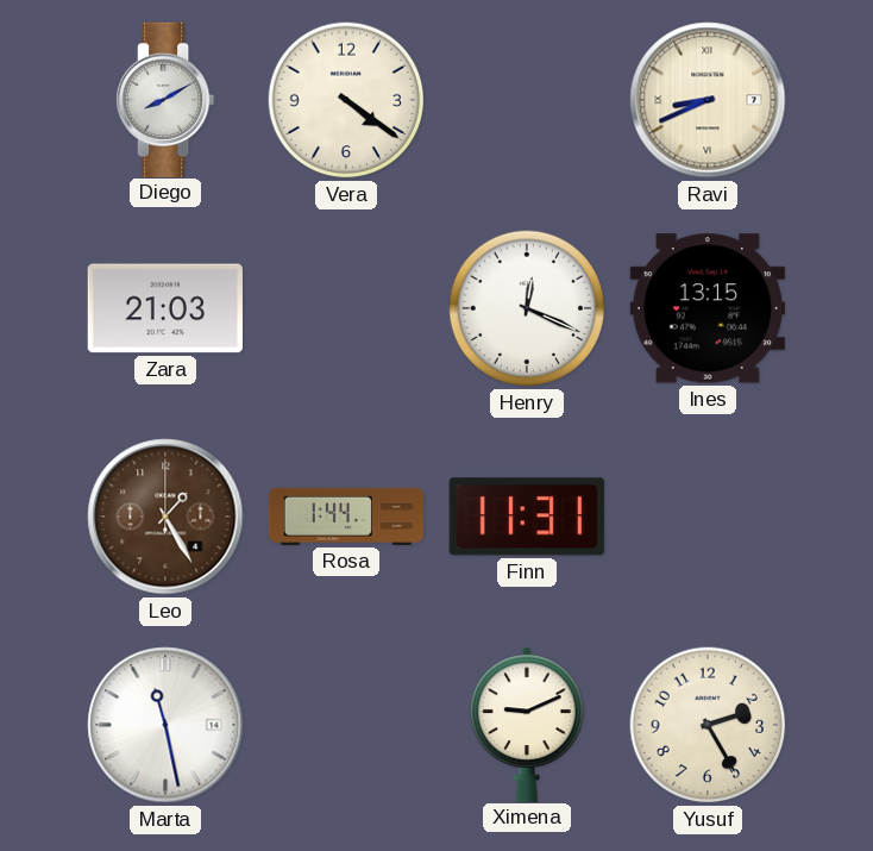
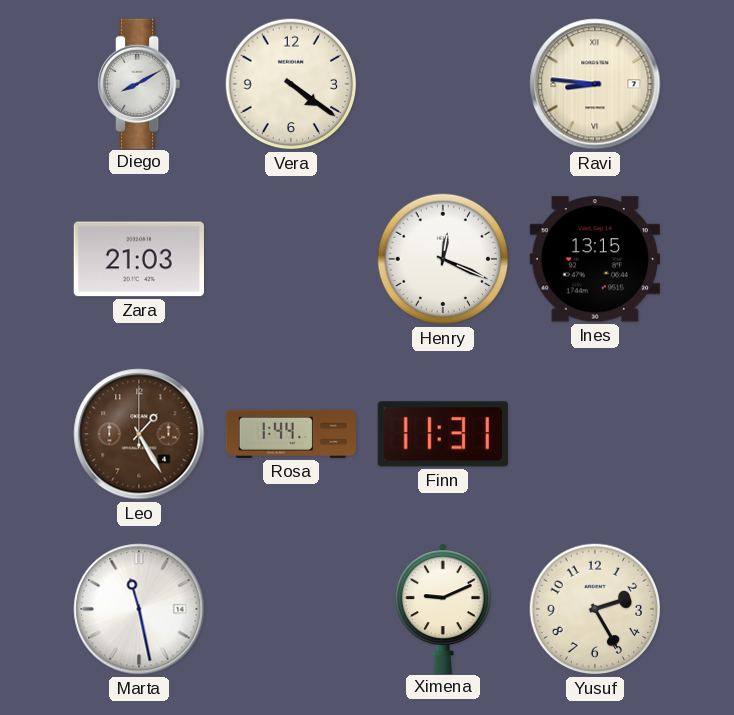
Ravi: 8:41 -> 8:46
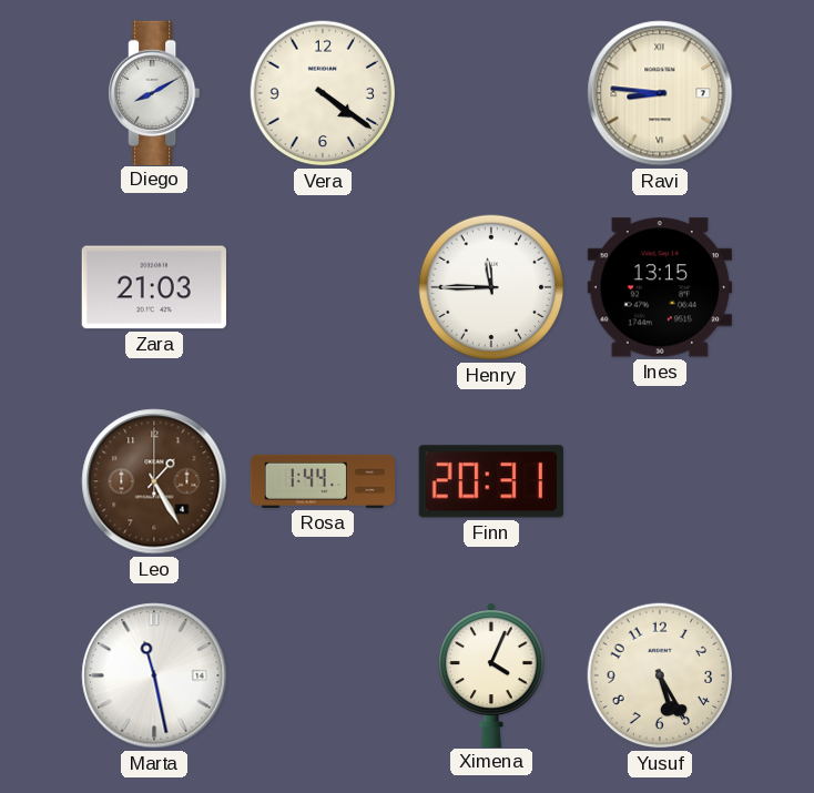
Henry: 12:19 -> 11:45
Finn: 11:31 -> 20:31
Ximena: 9:11 -> 4:04
Yusuf: 2:25 -> 5:25
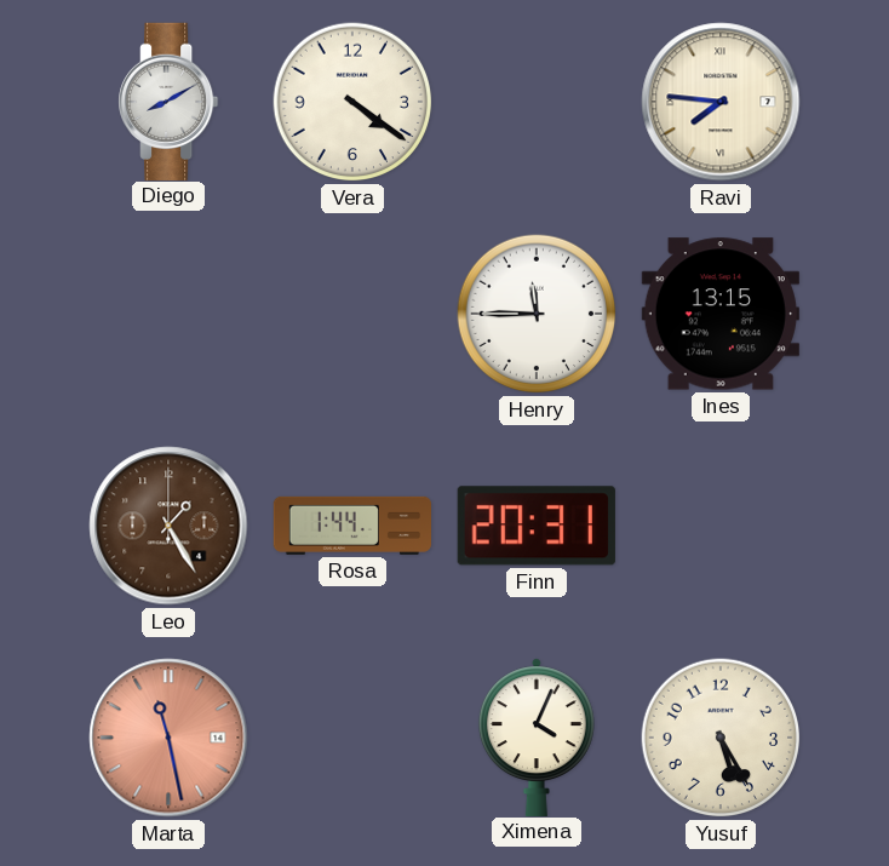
Ravi: 8:46 -> 7:46
Zara: 21:03 -> none
Marta dial: white -> salmon
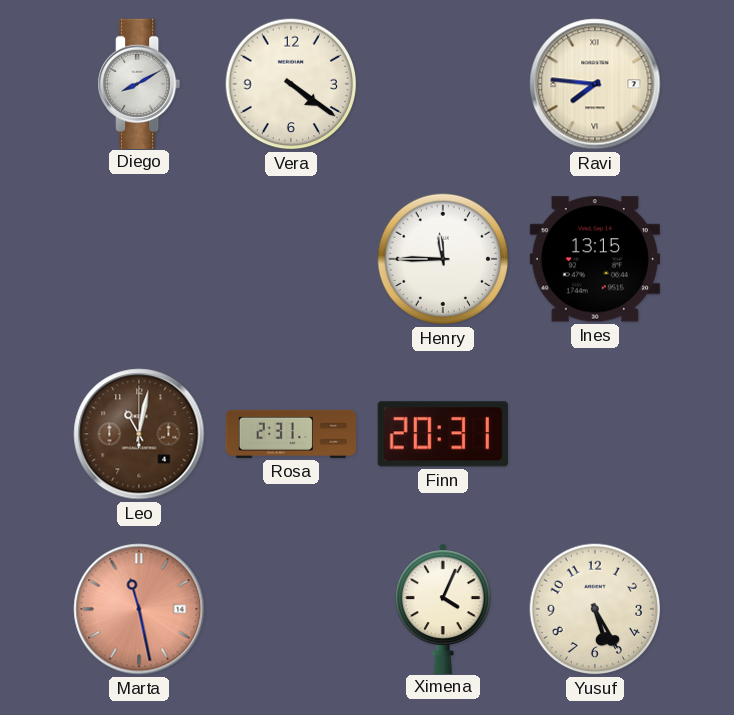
Leo: 1:25 -> 11:02
Rosa: 1:44 -> 2:31
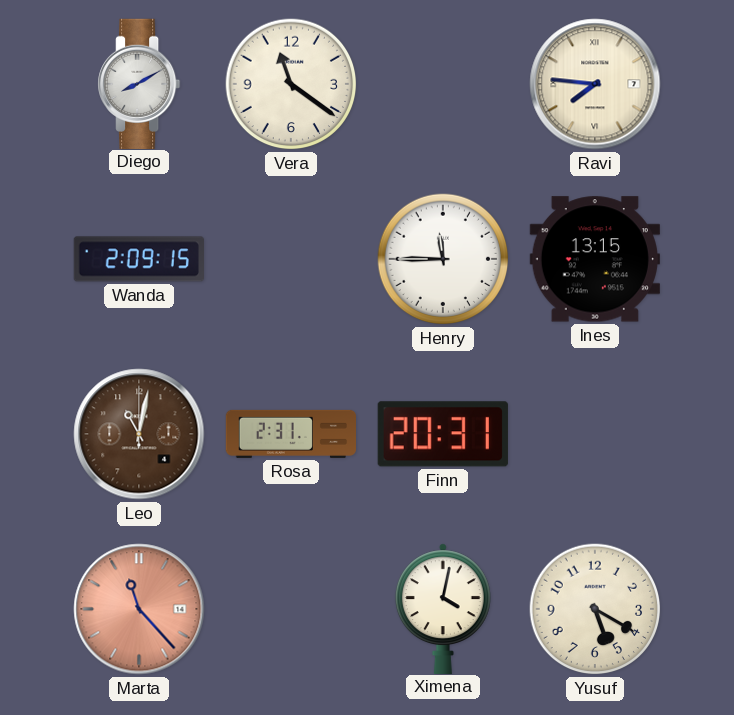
Vera: 4:21 -> 11:21
Wanda: none -> 2:09
Marta: 11:28 -> 11:23
Ximena: 4:04 -> 4:02
Yusuf: 5:25 -> 5:20
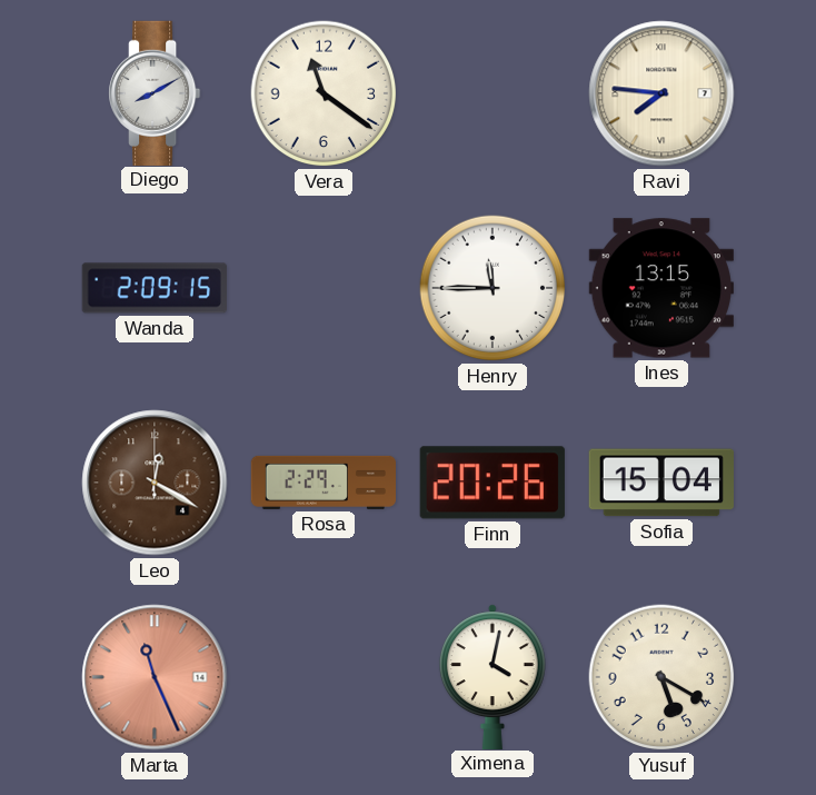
Leo: 11:02 -> 12:20
Rosa: 2:31 -> 2:29
Finn: 20:31 -> 20:26
Sofia: none -> 15:04
Marta: 11:23 -> 11:26
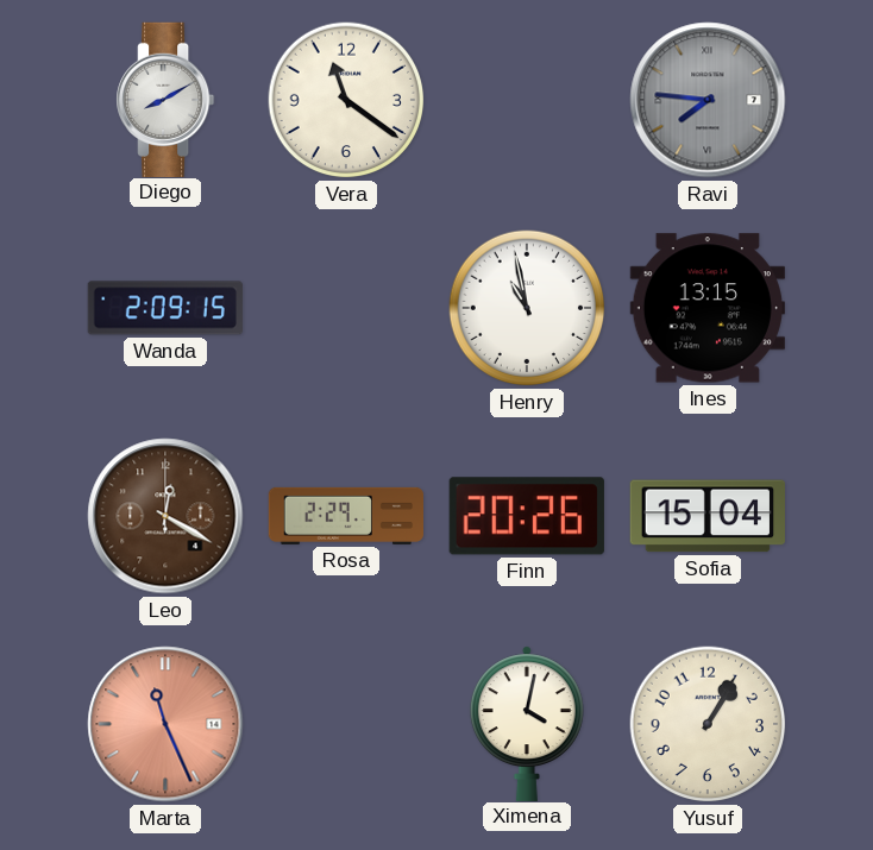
Ravi dial: cream -> grey
Henry: 11:45 -> 10:58
Yusuf: 5:20 -> 1:05
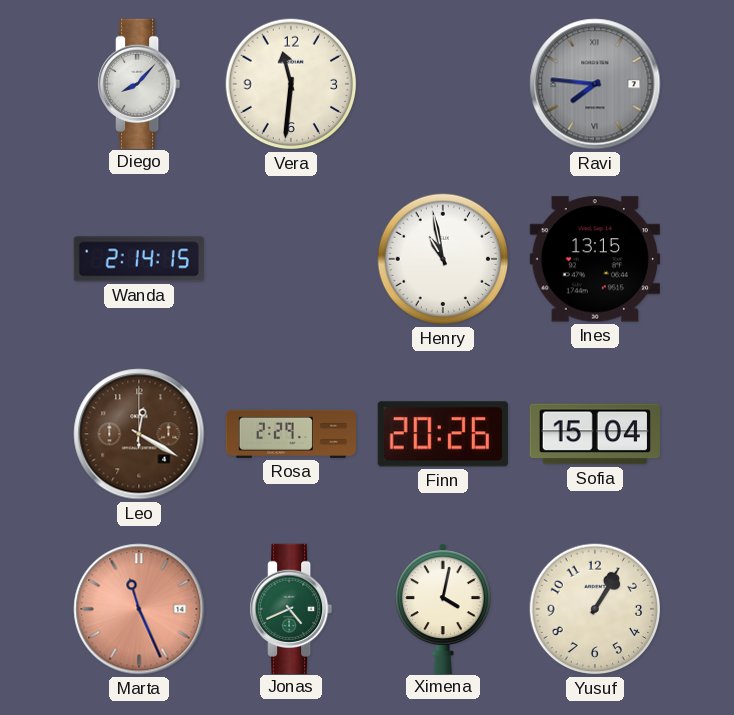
Diego: 8:10 -> 8:07
Vera: 11:21 -> 11:31
Wanda: 2:09 -> 2:14
Jonas: none -> 4:41
